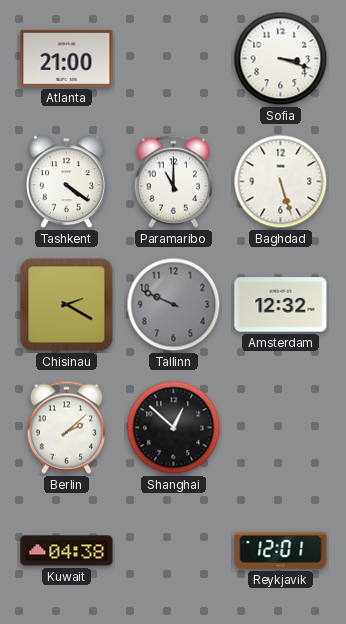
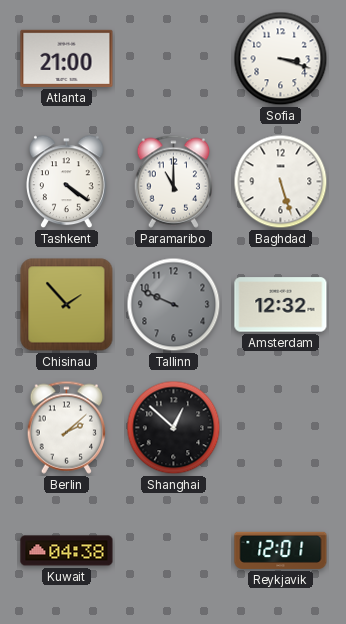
Chisinau: 2:20 -> 1:53
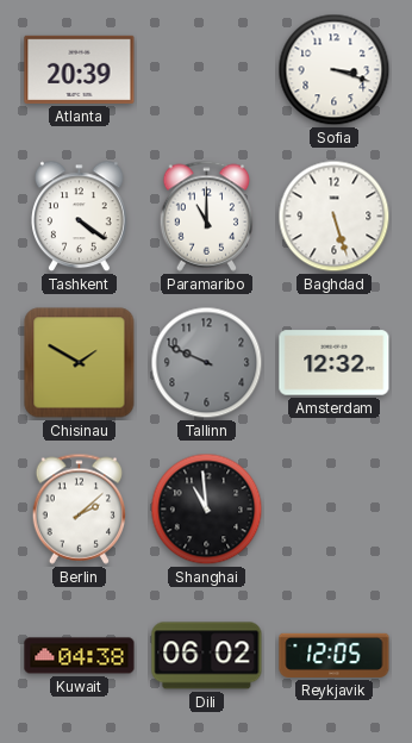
Atlanta: 21:00 -> 20:39
Chisinau: 1:53 -> 1:50
Shanghai: 12:52 -> 10:59
Dili: none -> 06:02
Reykjavik: 12:01 -> 12:05
